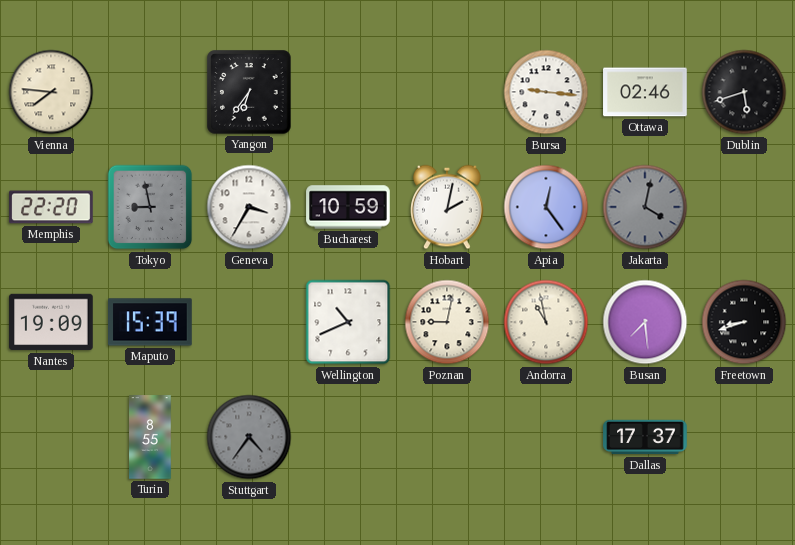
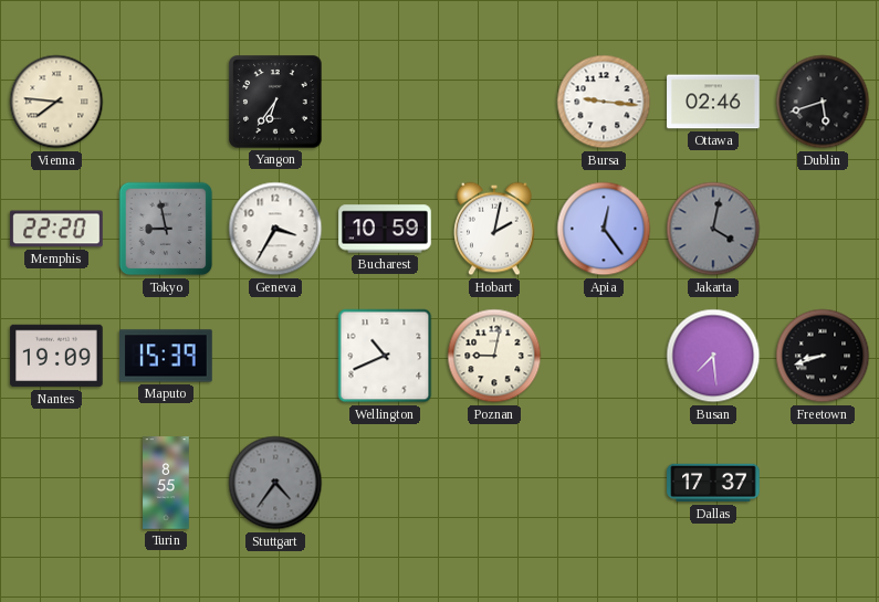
Andorra: 10:58 -> none
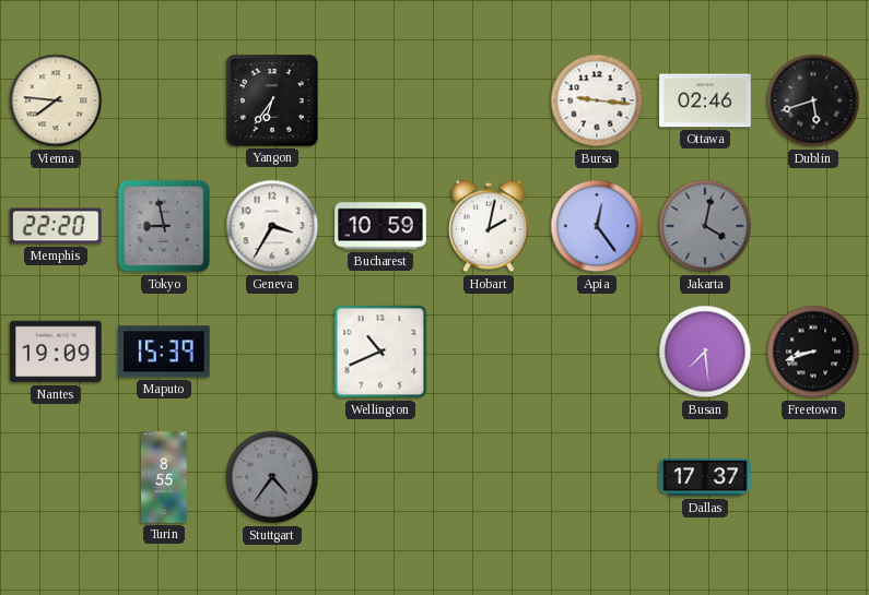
Poznan: 9:02 -> none
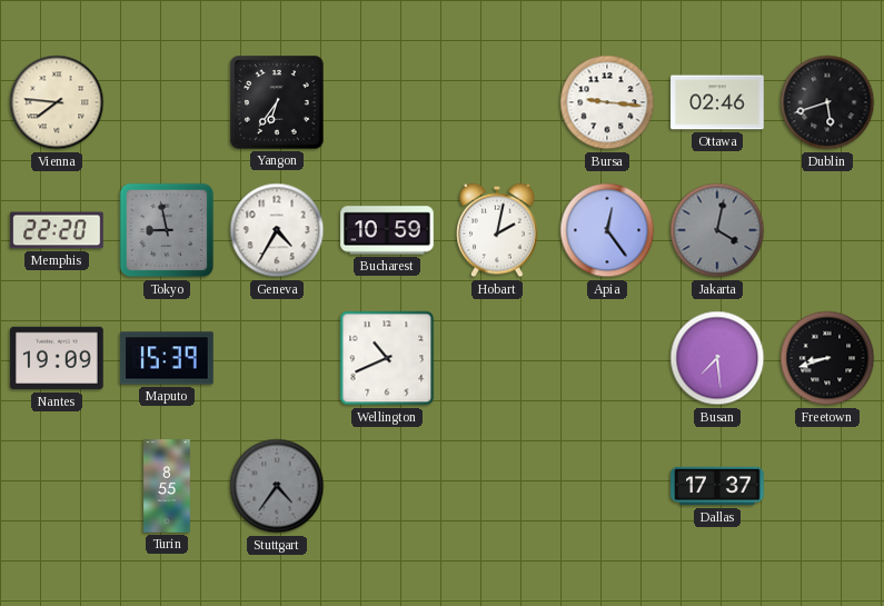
Geneva: 3:35 -> 4:35
